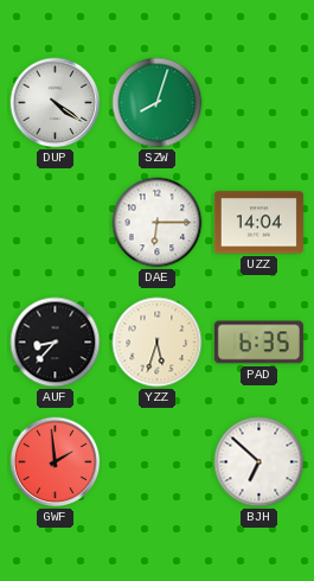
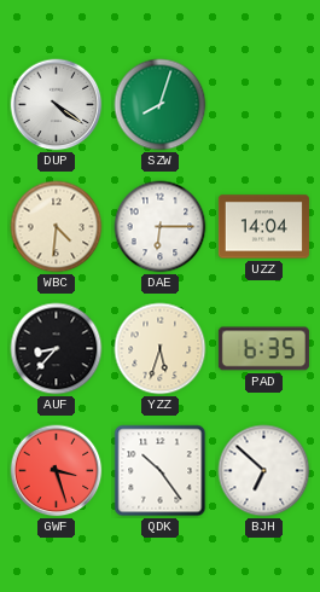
WBC: none -> 4:31
GWF: 1:59 -> 3:27
QDK: none -> 10:24
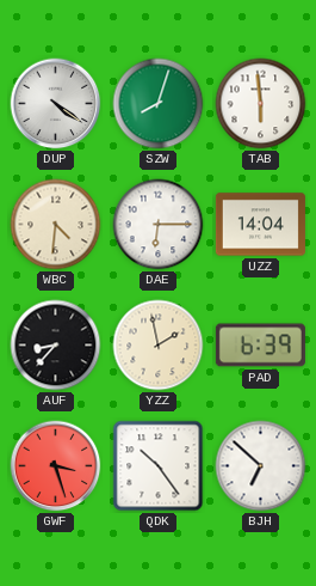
TAB: none -> 5:59
YZZ: 5:33 -> 1:58
PAD: 6:35 -> 6:39
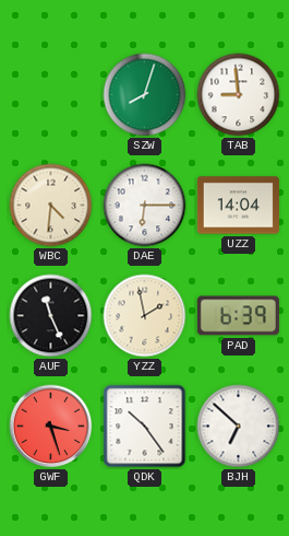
DUP: 4:21 -> none
TAB: 5:59 -> 8:59
AUF: 8:37 -> 11:26
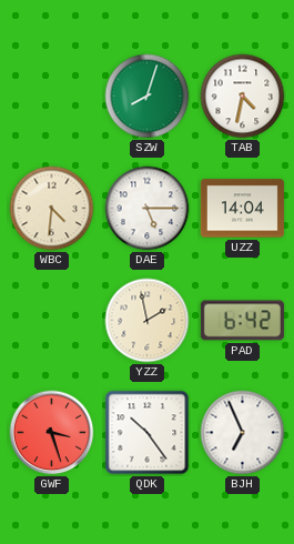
TAB: 8:59 -> 4:32
DAE: 6:15 -> 5:15
AUF: 11:26 -> none
PAD: 6:39 -> 6:42
BJH: 6:52 -> 6:56
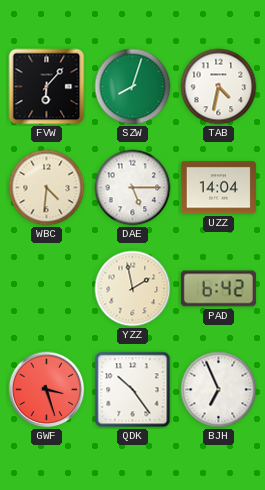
FVW: none -> 6:07
